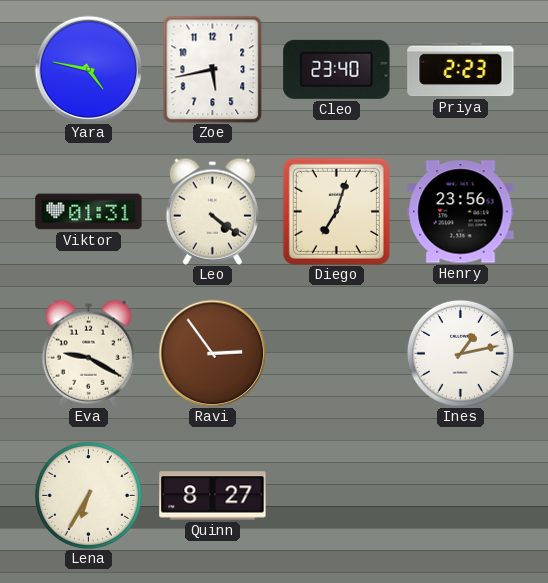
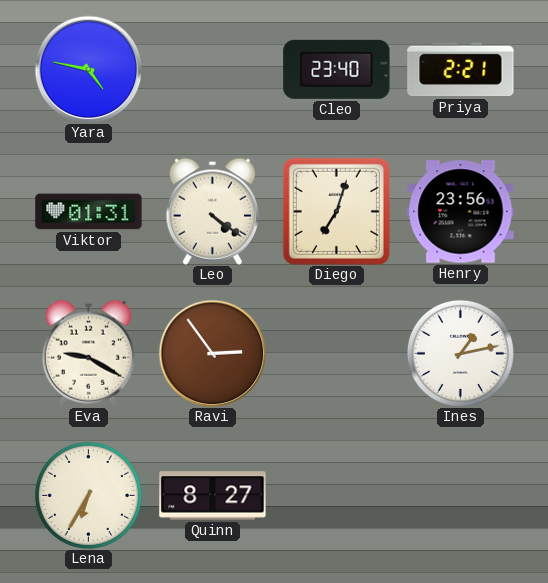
Zoe: 5:43 -> none
Priya: 2:23 -> 2:21
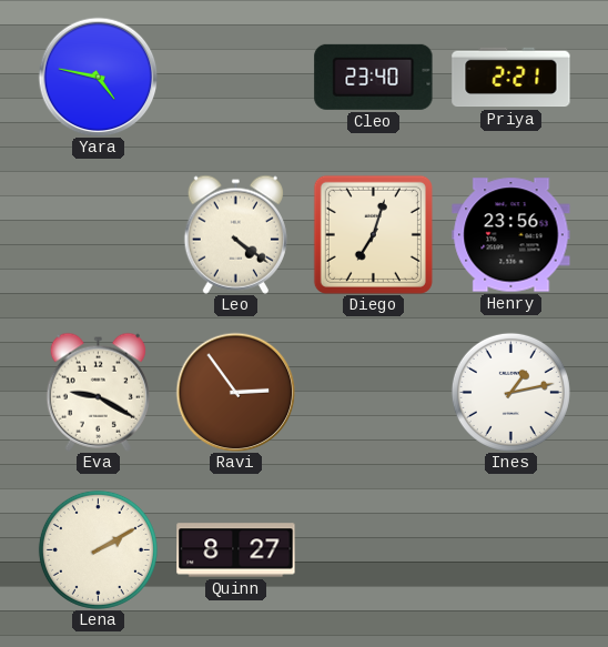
Viktor: 01:31 -> none
Lena: 6:35 -> 2:10
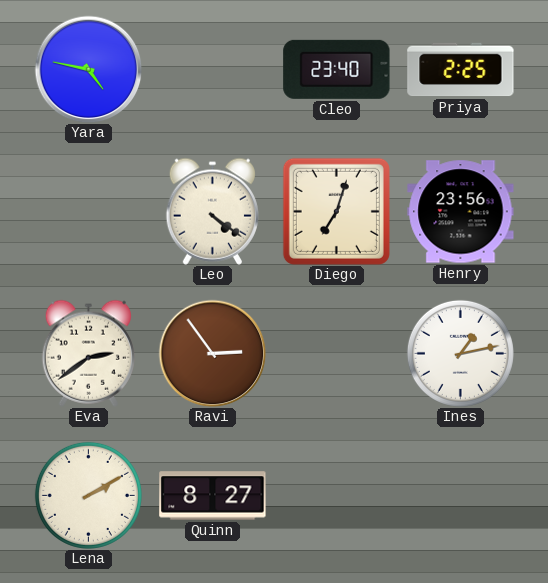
Priya: 2:21 -> 2:25
Eva: 9:20 -> 2:39
